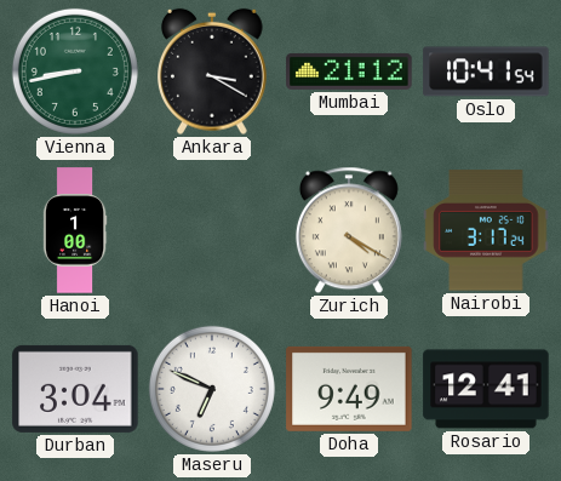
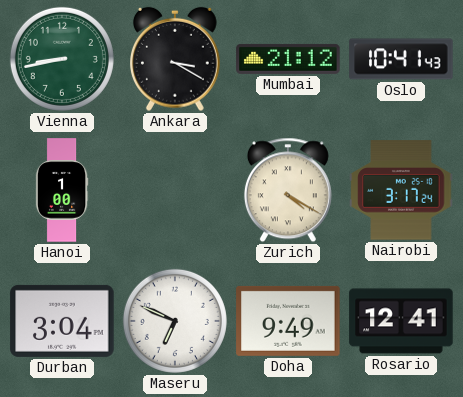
Oslo: 10:41:54 -> 10:41:43
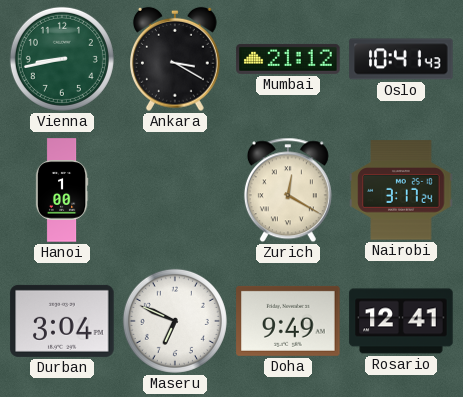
Zurich: 4:20 -> 12:20
